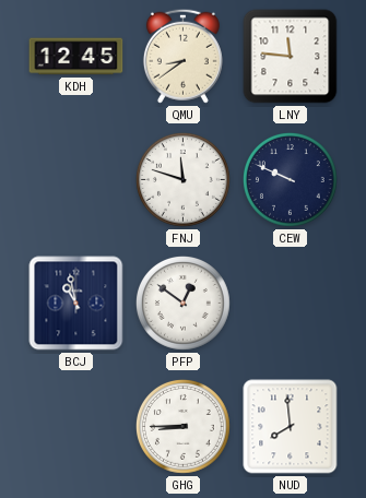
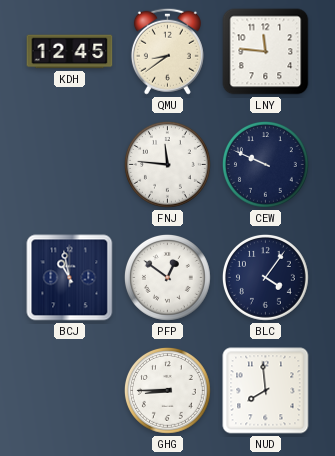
FNJ: 11:48 -> 11:46
BLC: none -> 4:06
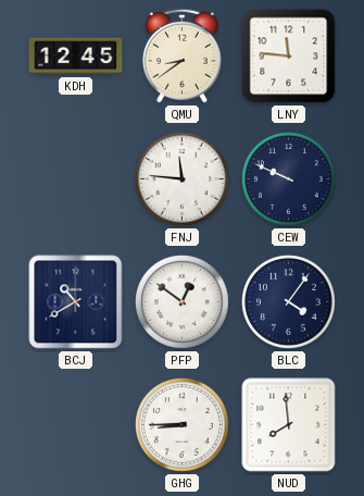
BCJ: 10:58 -> 10:40
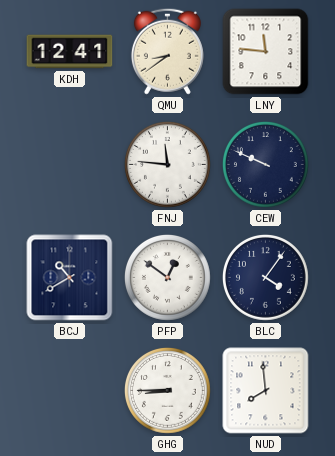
KDH: 12:45 -> 12:41
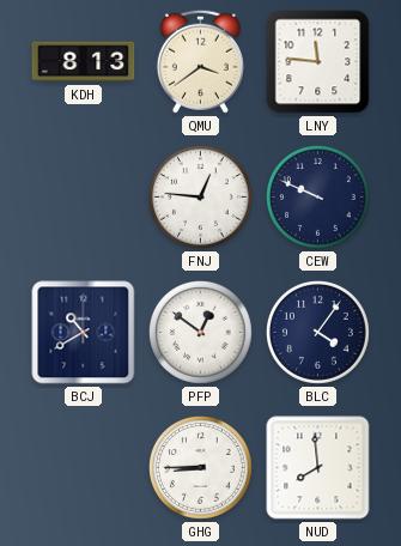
KDH: 12:41 -> 8:13
QMU: 8:39 -> 3:39
FNJ: 11:46 -> 12:46
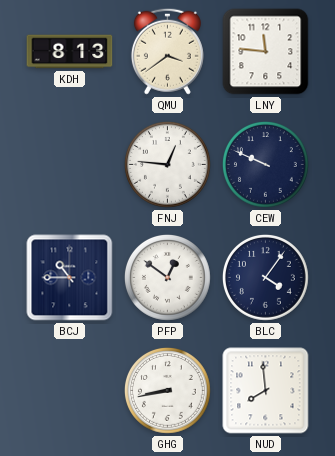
BCJ: 10:40 -> 10:45
GHG: 8:45 -> 8:43
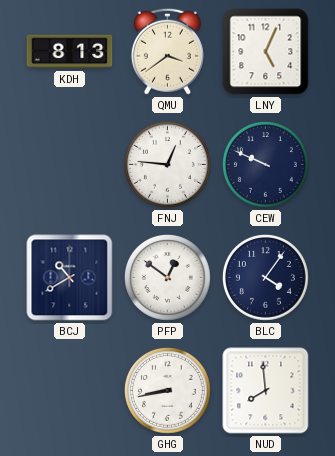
LNY: 11:46 -> 5:04
BCJ: 10:45 -> 10:40
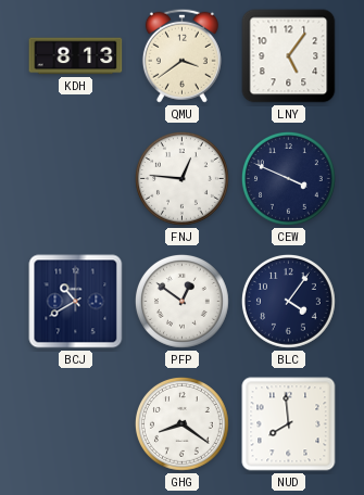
LNY: 5:04 -> 5:06
CEW: 9:49 -> 3:49
GHG: 8:43 -> 8:21
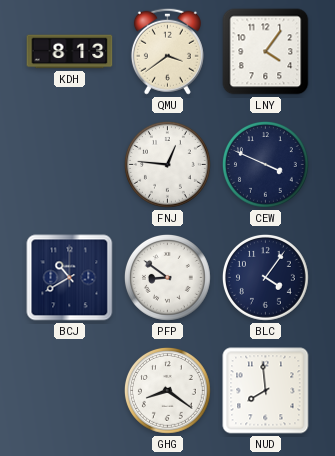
LNY: 5:06 -> 4:06
PFP: 12:51 -> 8:51
